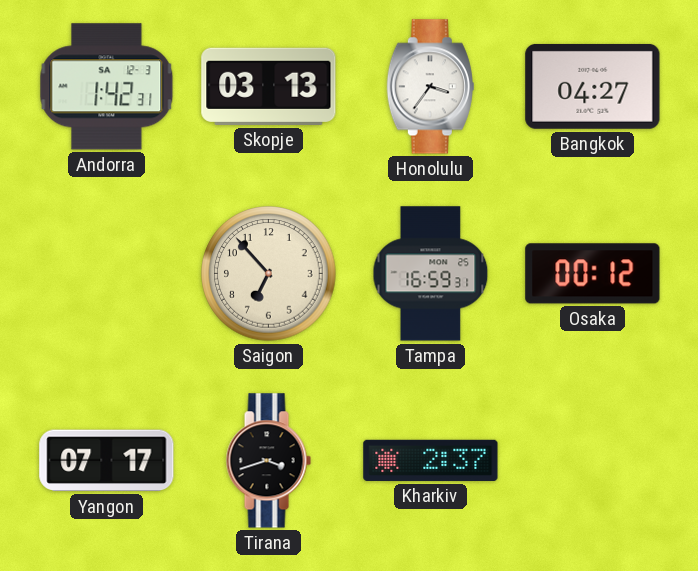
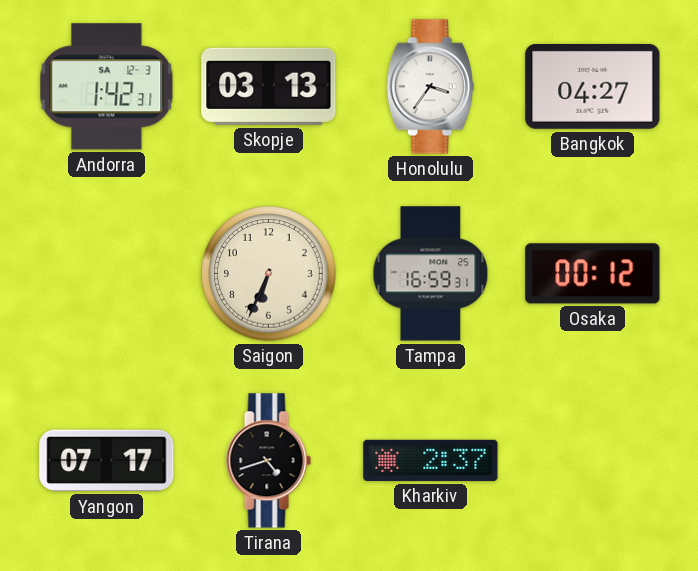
Saigon: 6:53 -> 6:34
Tirana: 3:42 -> 4:42
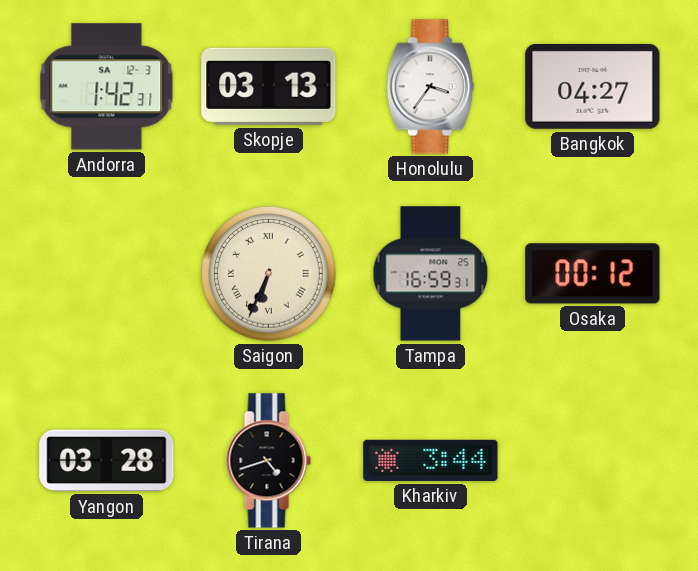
Saigon numerals: Arabic -> Roman
Yangon: 07:17 -> 03:28
Kharkiv: 2:37 -> 3:44
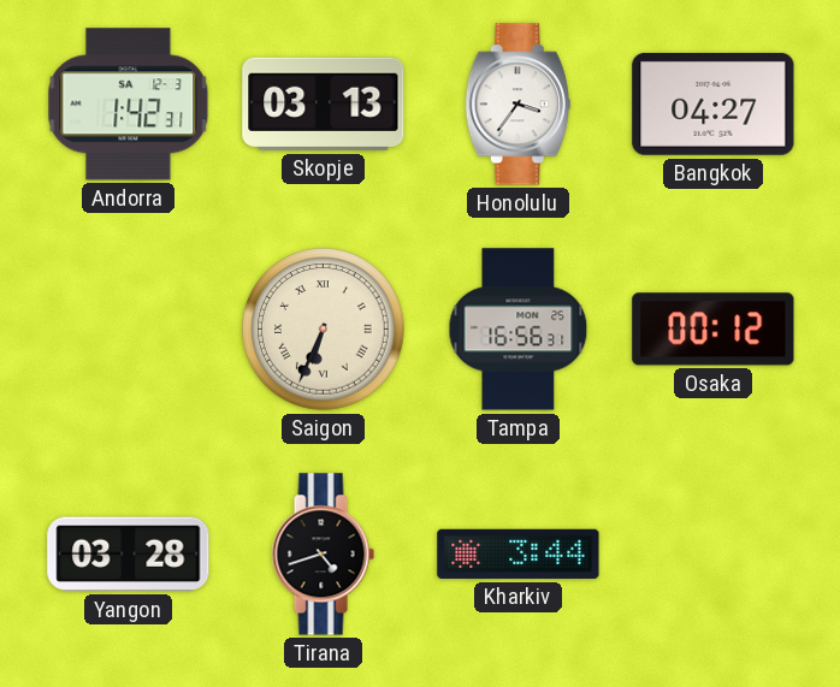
Tampa: 16:59 -> 16:56
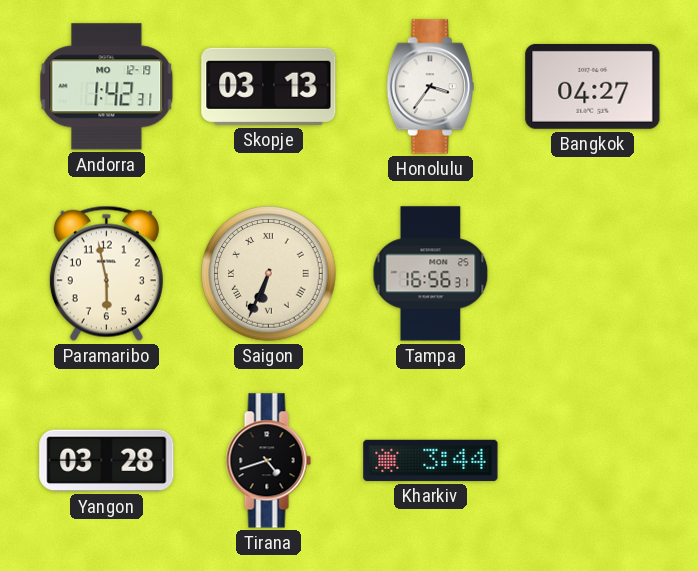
Andorra date: SA 12-3 -> MO 12-19
Paramaribo: none -> 5:58
Osaka: 00:12 -> none
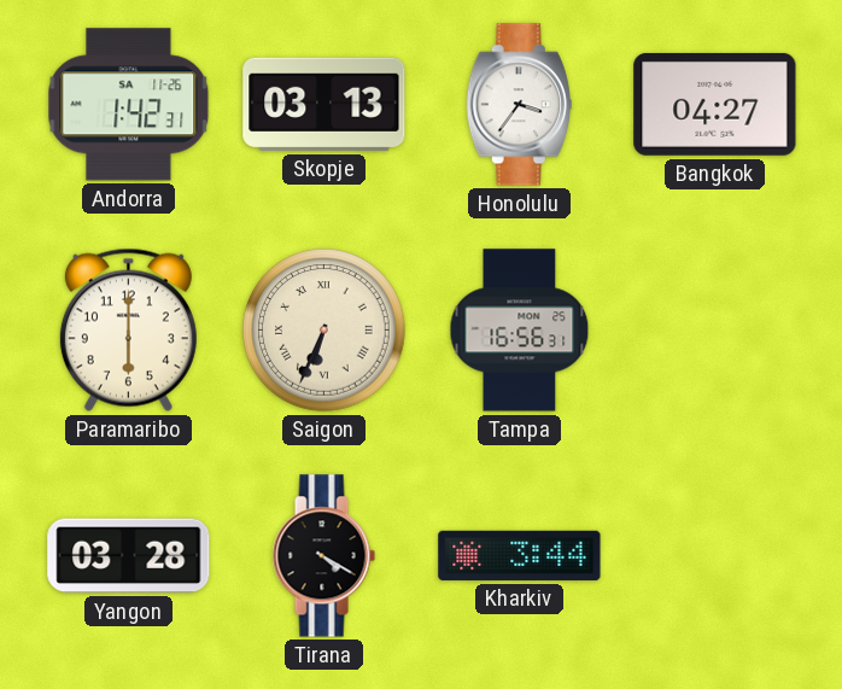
Andorra date: MO 12-19 -> SA 11-26
Paramaribo: 5:58 -> 6:00
Tirana: 4:42 -> 4:20
